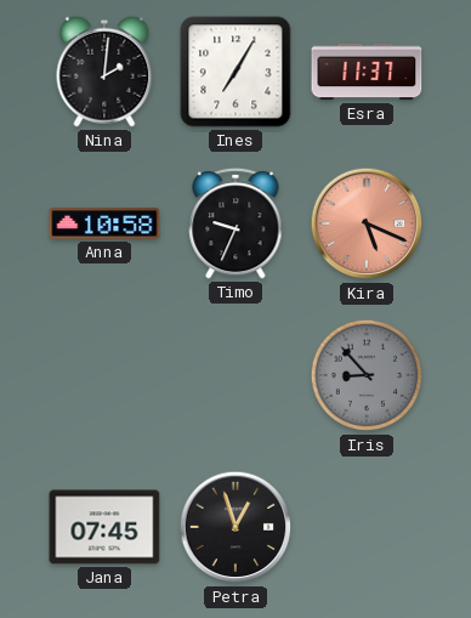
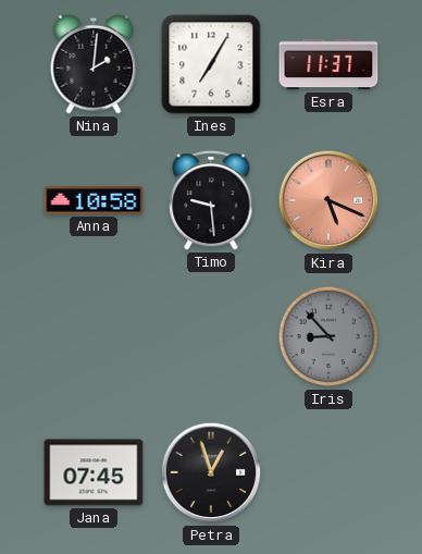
Timo: 9:34 -> 9:29
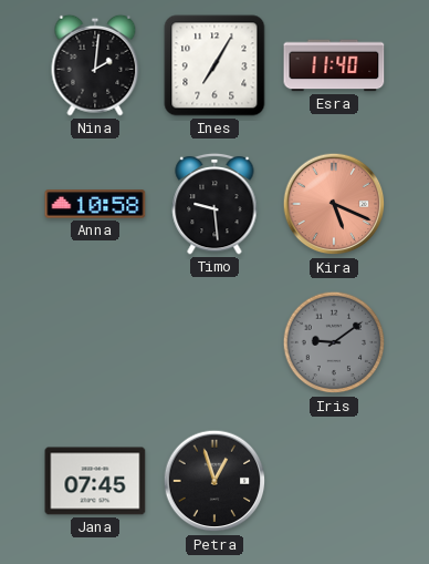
Esra: 11:37 -> 11:40
Iris: 8:53 -> 9:09
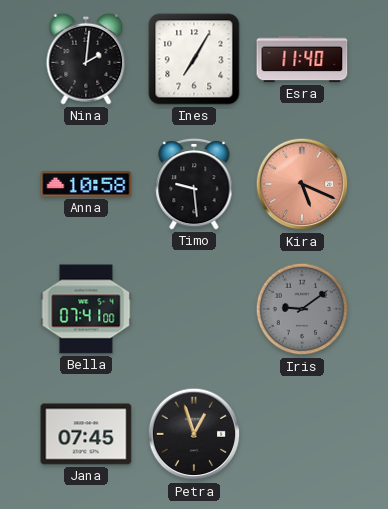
Bella: none -> 07:41
